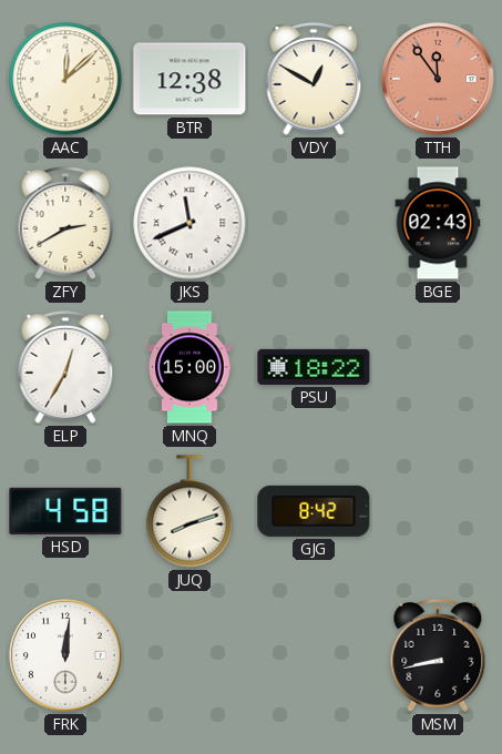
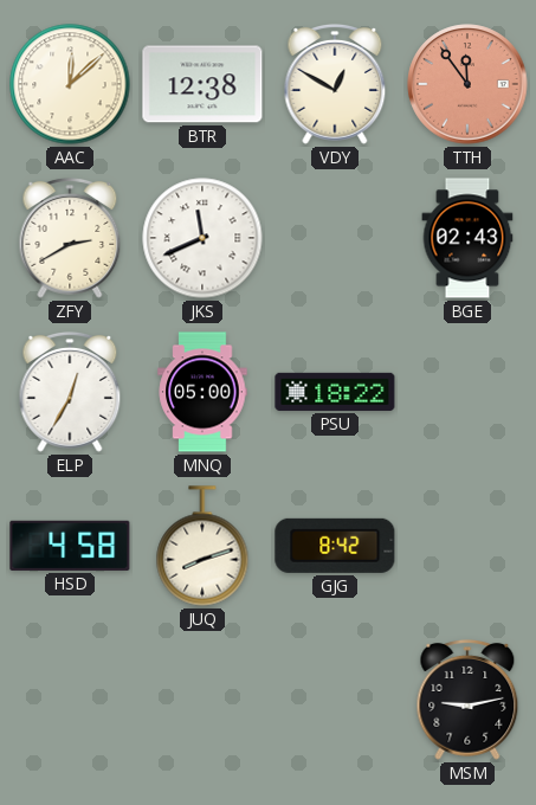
MNQ: 15:00 -> 05:00
FRK: 12:01 -> none
MSM: 8:43 -> 9:13
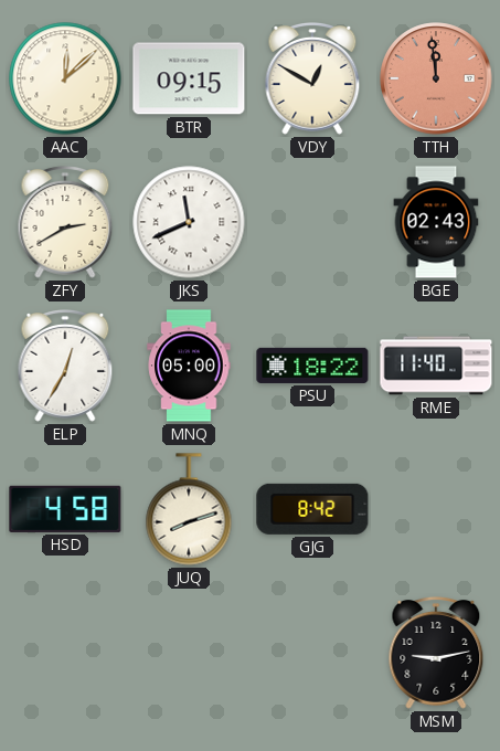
BTR: 12:38 -> 09:15
TTH: 11:54 -> 11:59
RME: none -> 11:40
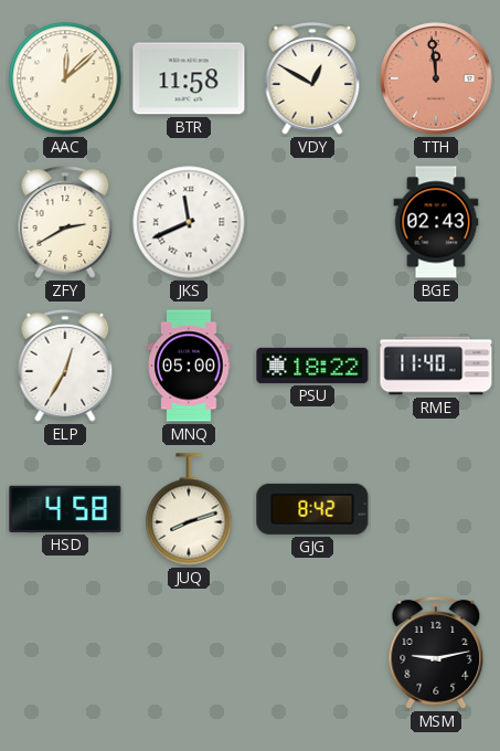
BTR: 09:15 -> 11:58
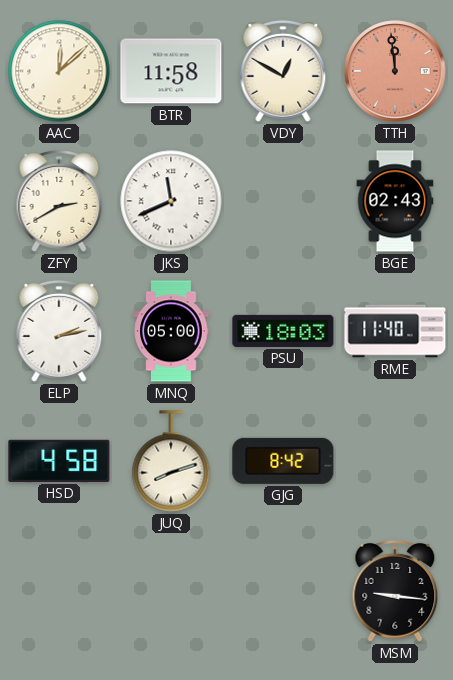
ELP: 12:35 -> 2:13
PSU: 18:22 -> 18:03
MSM: 9:13 -> 9:16
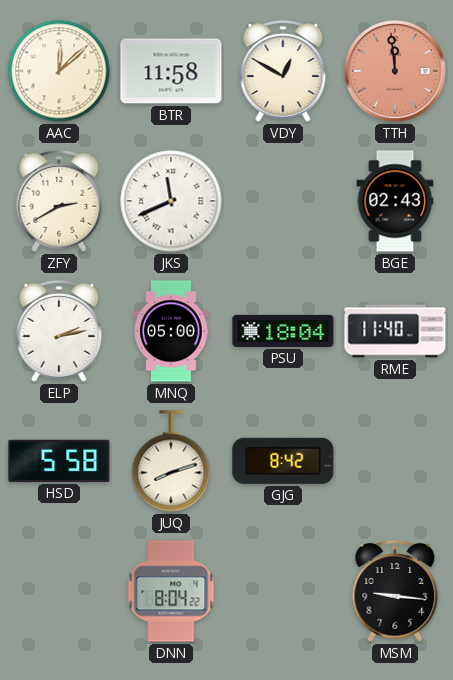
PSU: 18:03 -> 18:04
HSD: 4:58 -> 5:58
DNN: none -> 8:04
